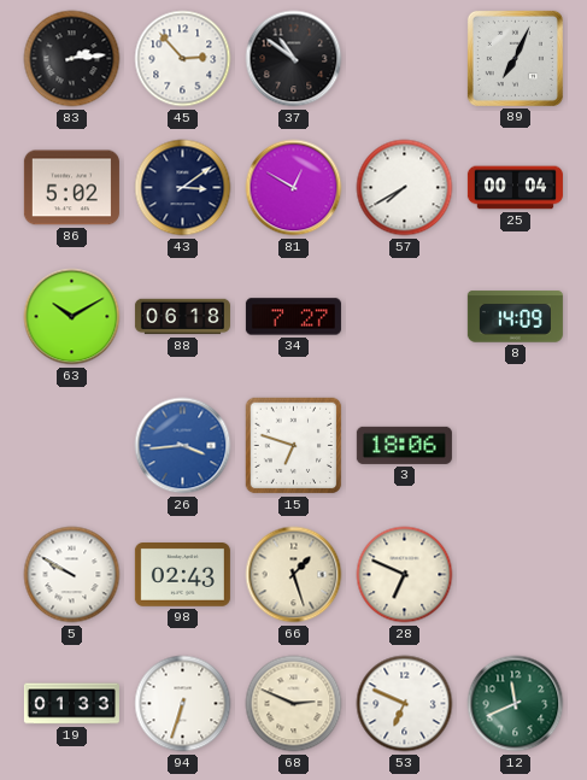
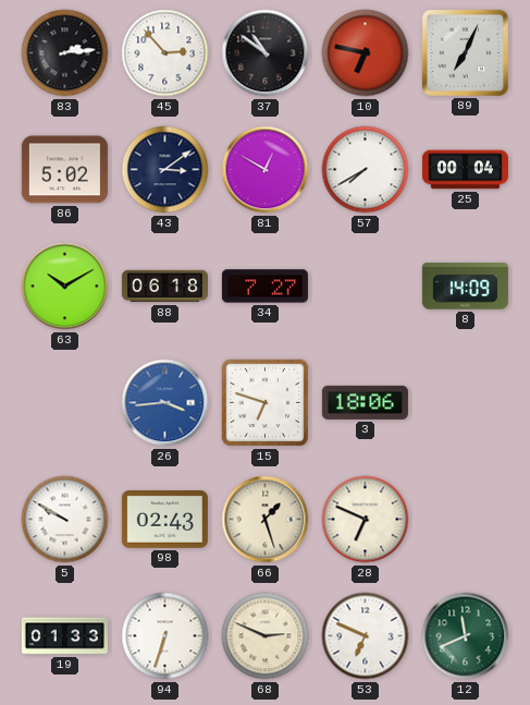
10: none -> 6:47
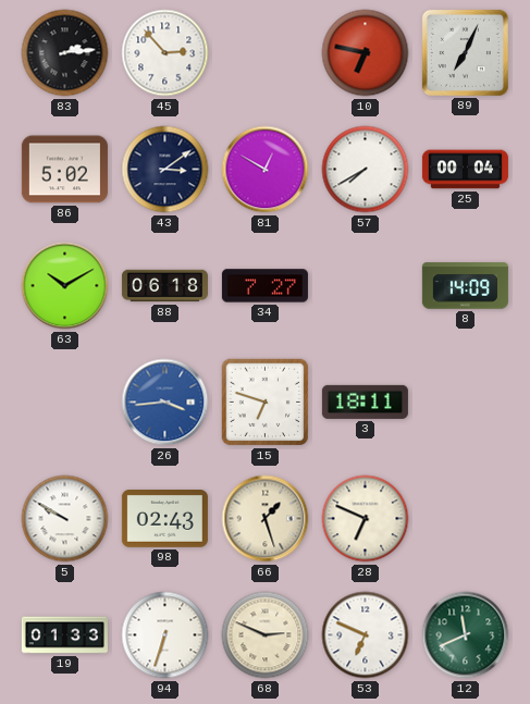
37: 10:51 -> none
3: 18:06 -> 18:11
